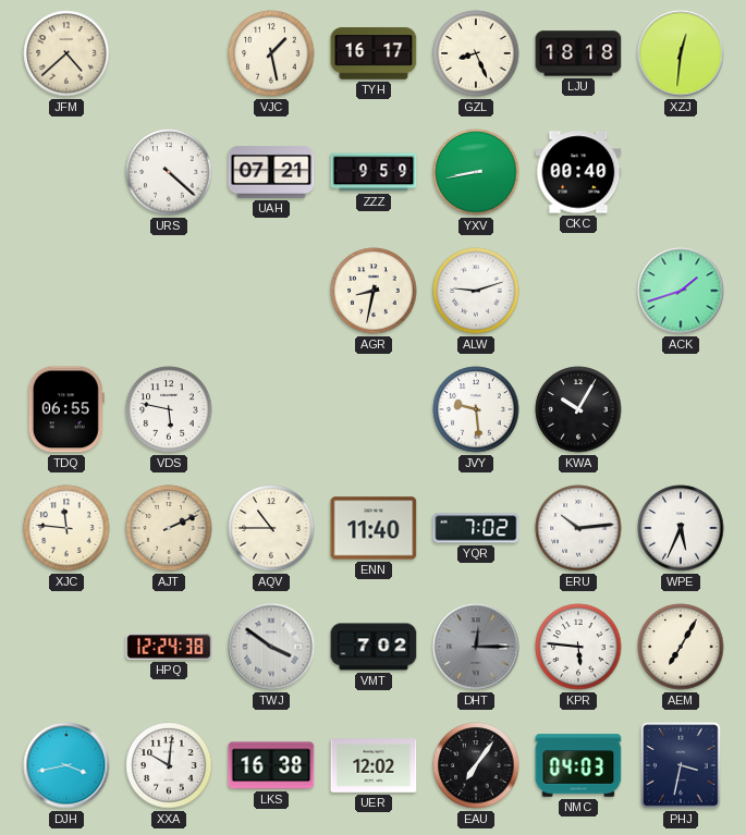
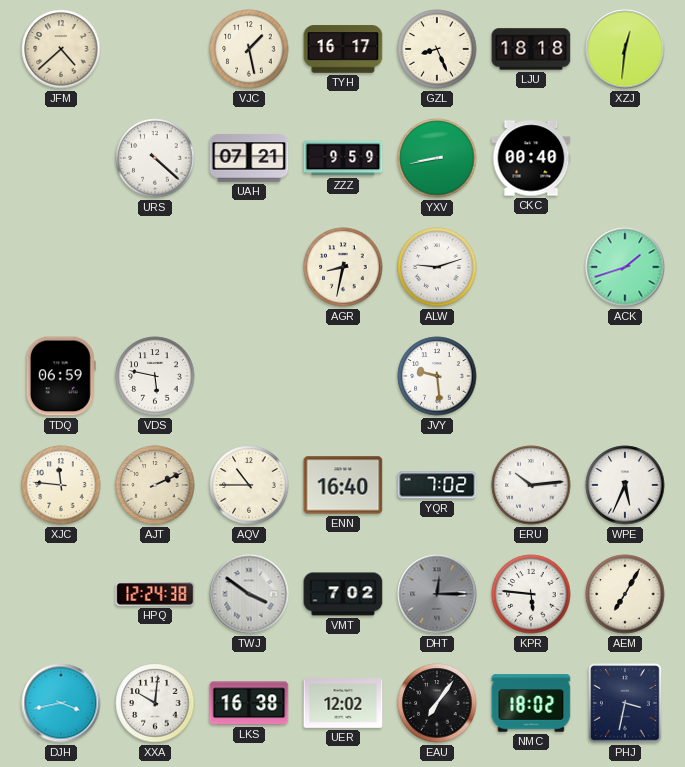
TDQ: 06:55 -> 06:59
KWA: 10:05 -> none
ENN: 11:40 -> 16:40
NMC: 04:03 -> 18:02
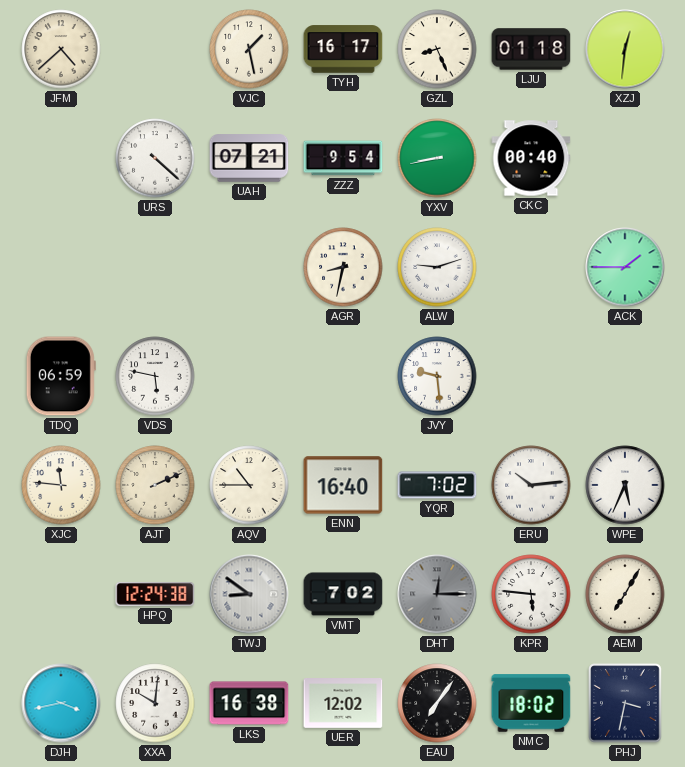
LJU: 18:18 -> 01:18
ZZZ: 9:59 -> 9:54
ACK: 1:42 -> 1:45
TWJ: 3:51 -> 8:51
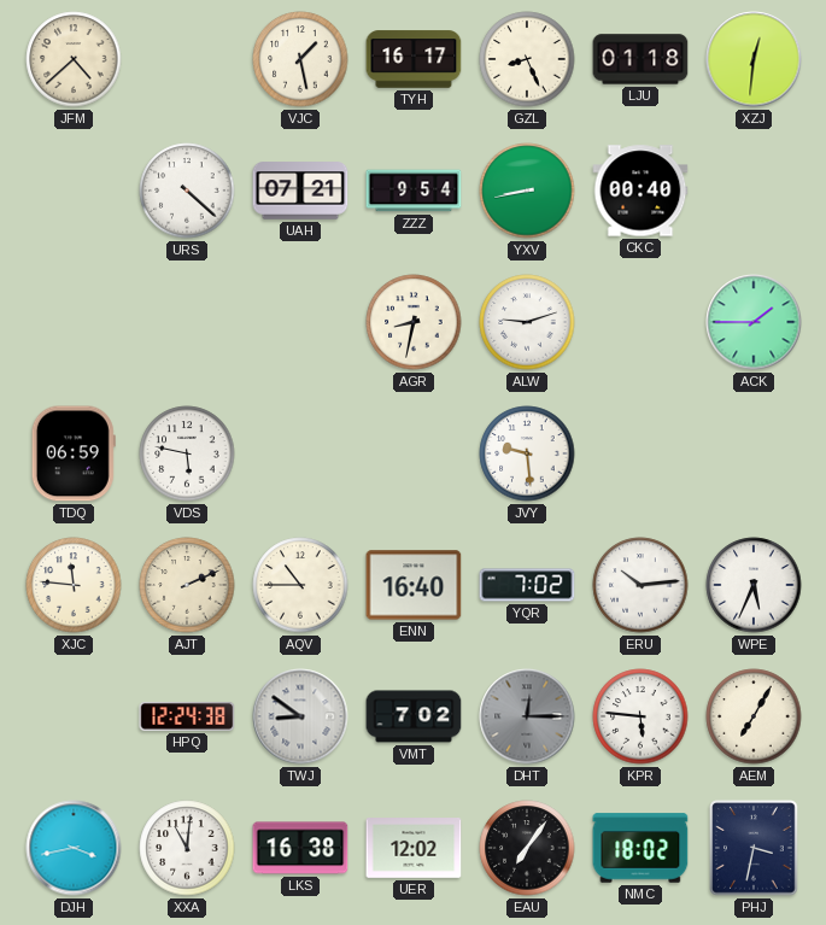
XXA: 10:01 -> 11:01
